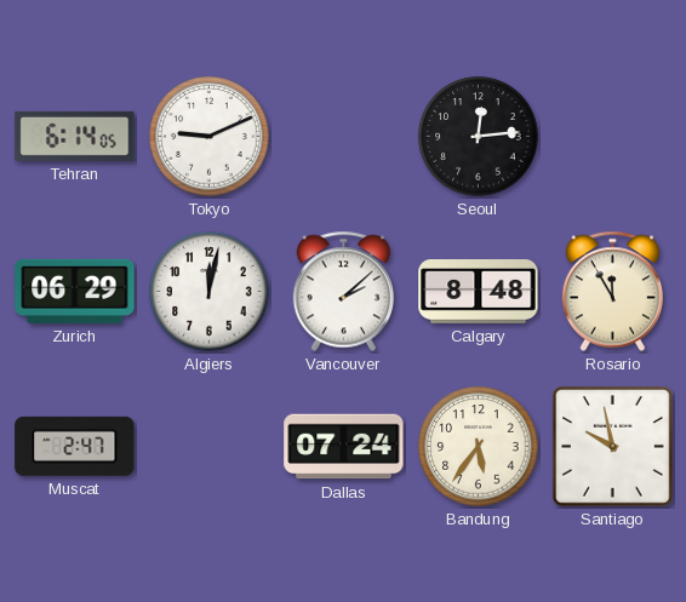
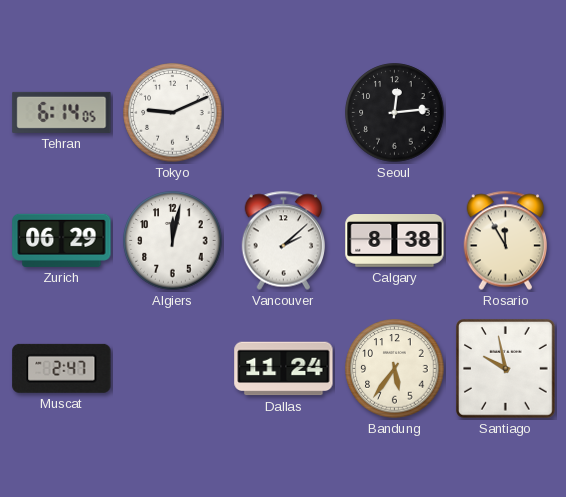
Calgary: 8:48 -> 8:38
Dallas: 07:24 -> 11:24
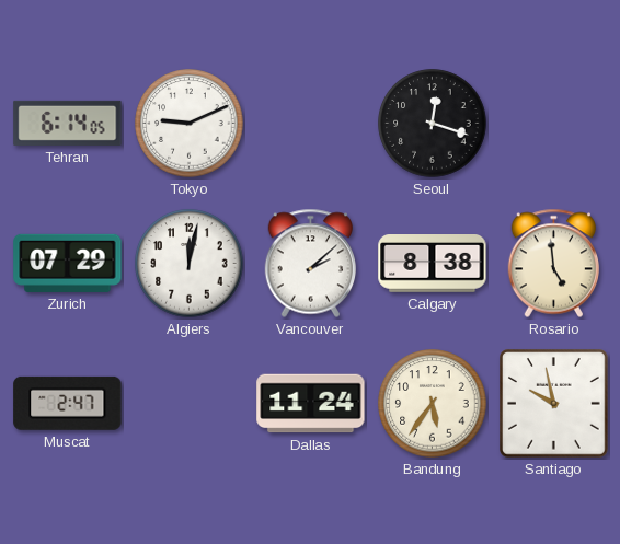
Seoul: 12:14 -> 12:18
Zurich: 06:29 -> 07:29
Rosario: 11:55 -> 4:59
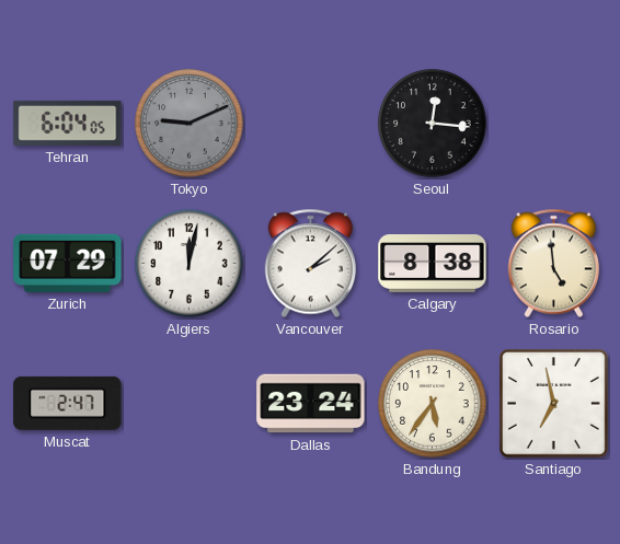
Tehran: 6:14 -> 6:04
Tokyo dial: white -> grey
Seoul: 12:18 -> 12:16
Dallas: 11:24 -> 23:24
Santiago: 9:58 -> 6:58
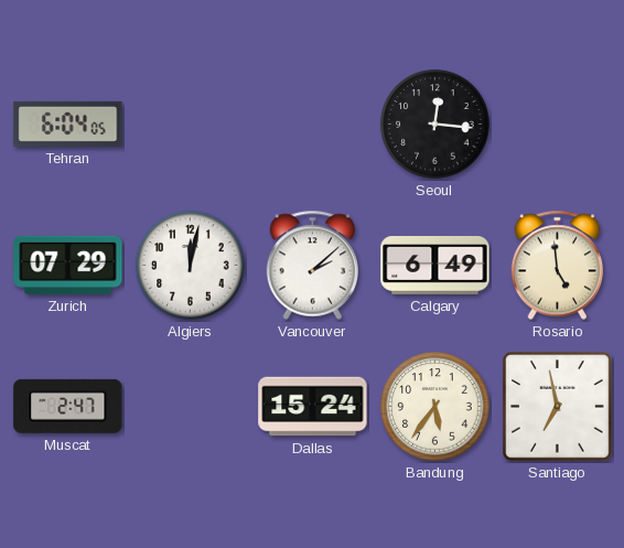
Tokyo: 9:11 -> none
Calgary: 8:38 -> 6:49
Dallas: 23:24 -> 15:24
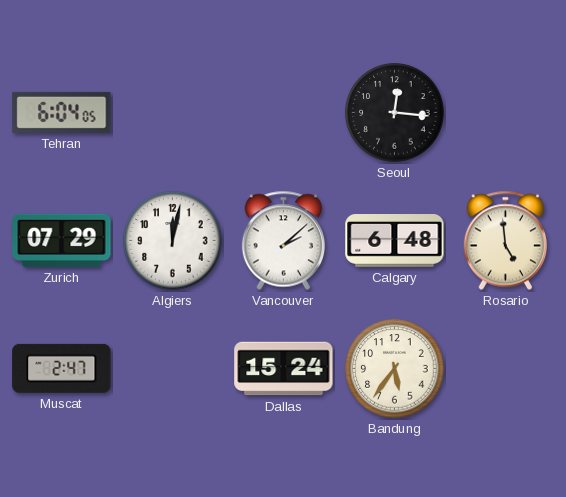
Calgary: 6:49 -> 6:48
Santiago: 6:58 -> none
